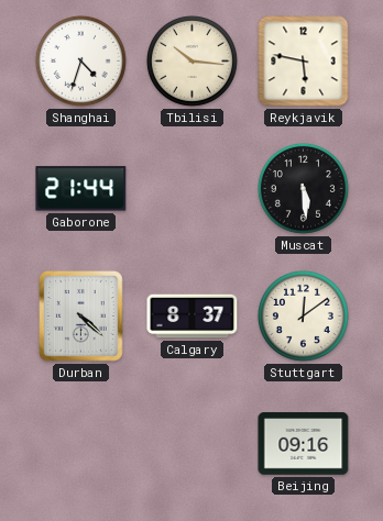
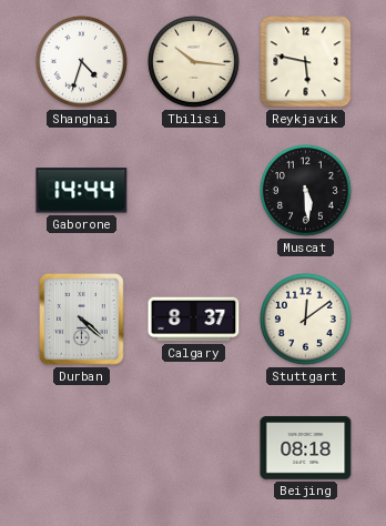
Gaborone: 21:44 -> 14:44
Beijing: 09:16 -> 08:18
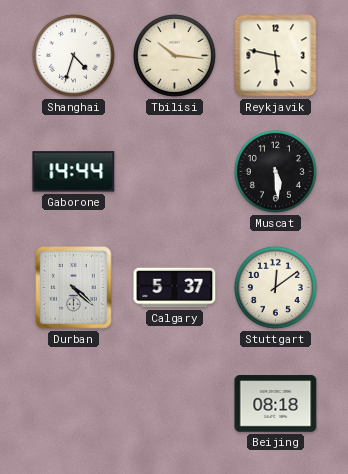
Calgary: 8:37 -> 5:37
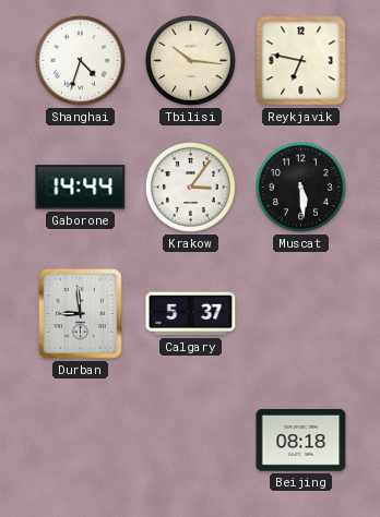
Reykjavik: 5:47 -> 6:47
Krakow: none -> 3:06
Durban: 4:22 -> 8:59
Stuttgart: 12:09 -> none
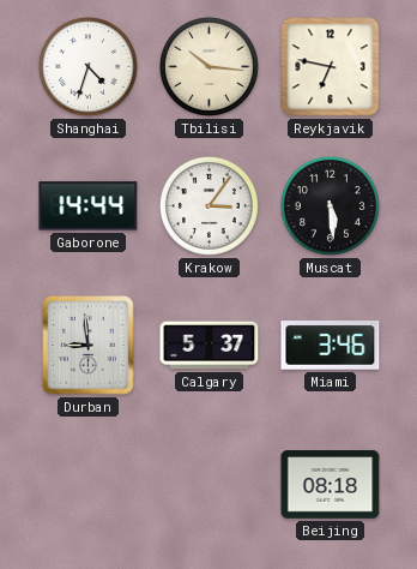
Miami: none -> 3:46
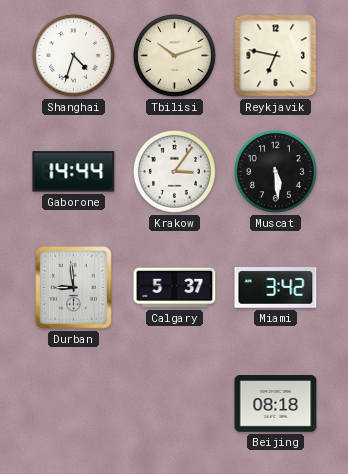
Tbilisi: 10:16 -> 10:12
Miami: 3:46 -> 3:42
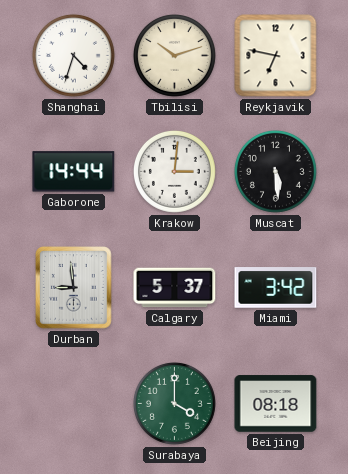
Krakow: 3:06 -> 3:01
Surabaya: none -> 4:00
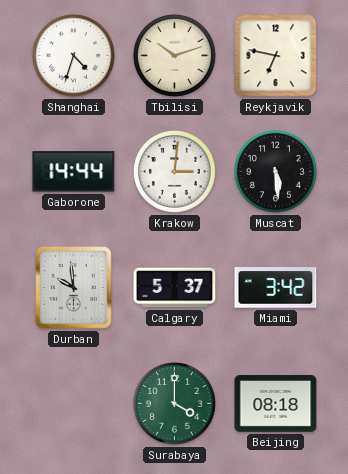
Durban: 8:59 -> 9:59
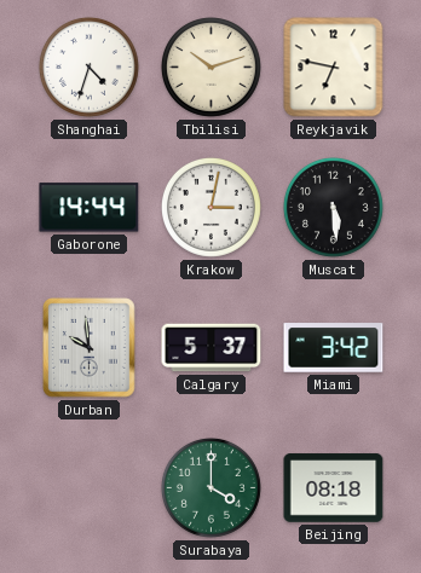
Krakow: 3:01 -> 3:02
